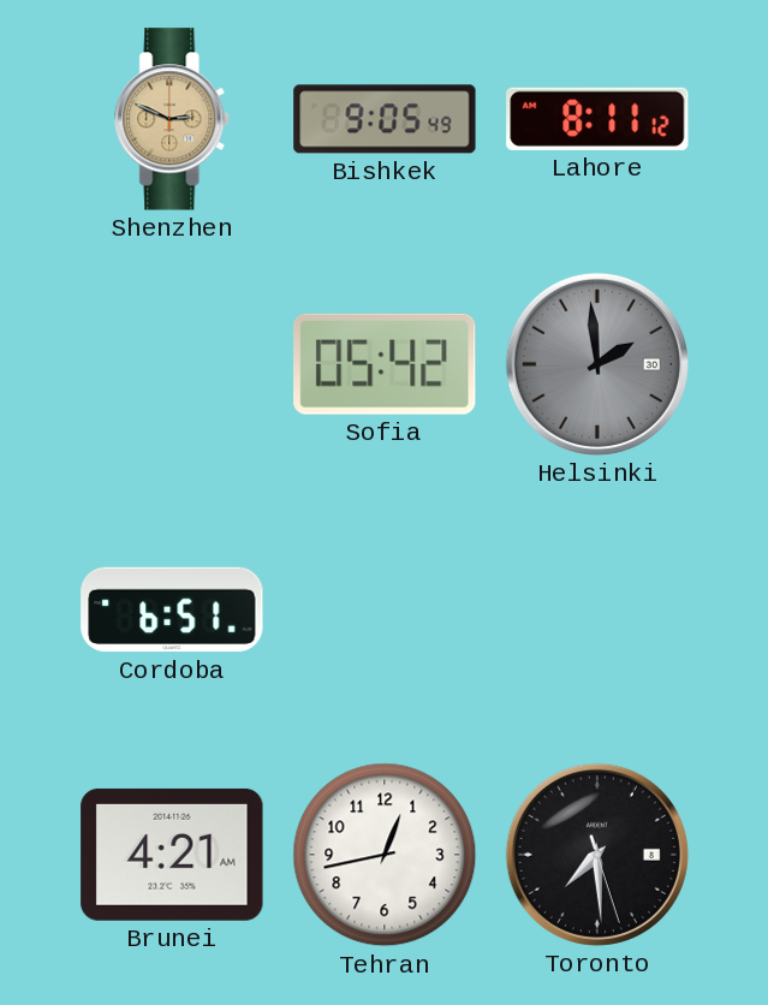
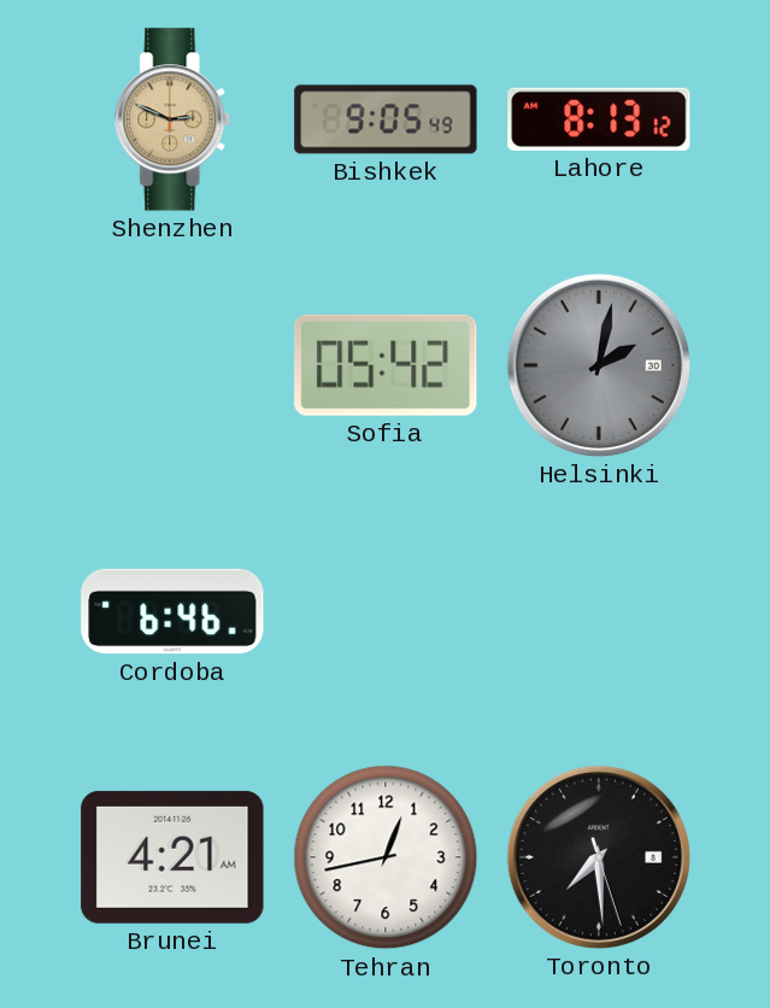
Lahore: 8:11 -> 8:13
Helsinki: 1:59 -> 2:02
Cordoba: 6:51 -> 6:46
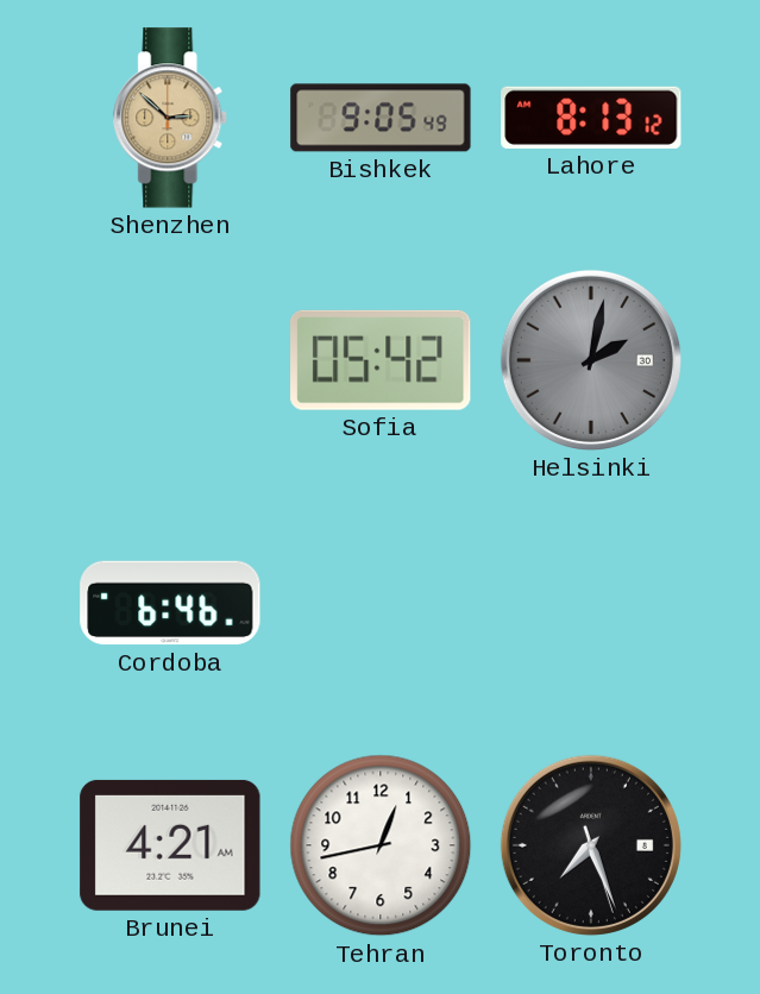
Shenzhen: 2:49 -> 2:52
Toronto: 7:29 -> 7:26
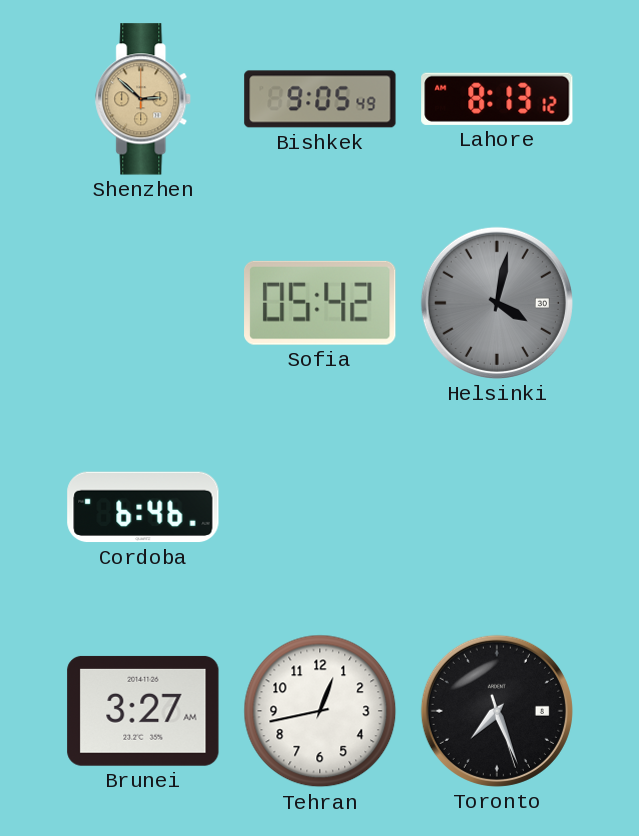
Helsinki: 2:02 -> 4:02
Brunei: 4:21 -> 3:27
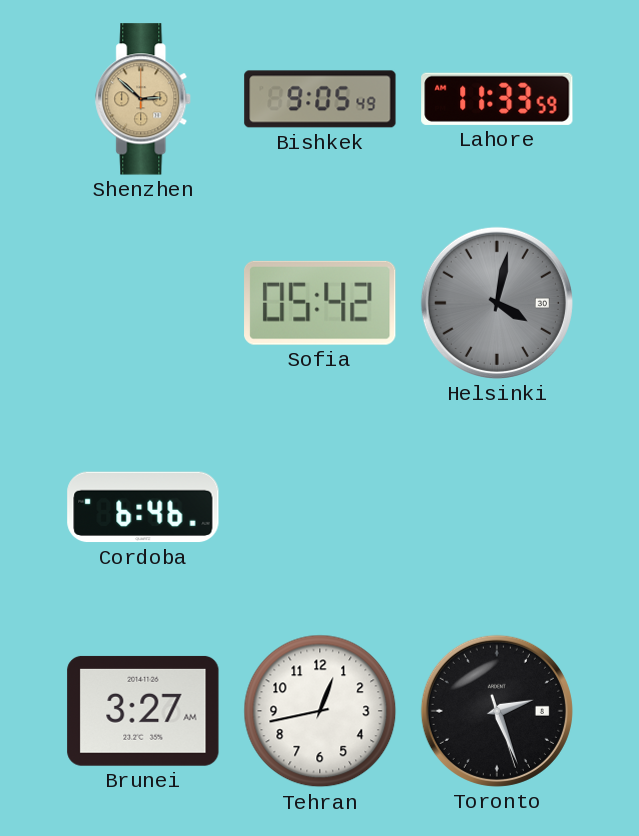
Lahore: 8:13 -> 11:33
Toronto: 7:26 -> 2:26
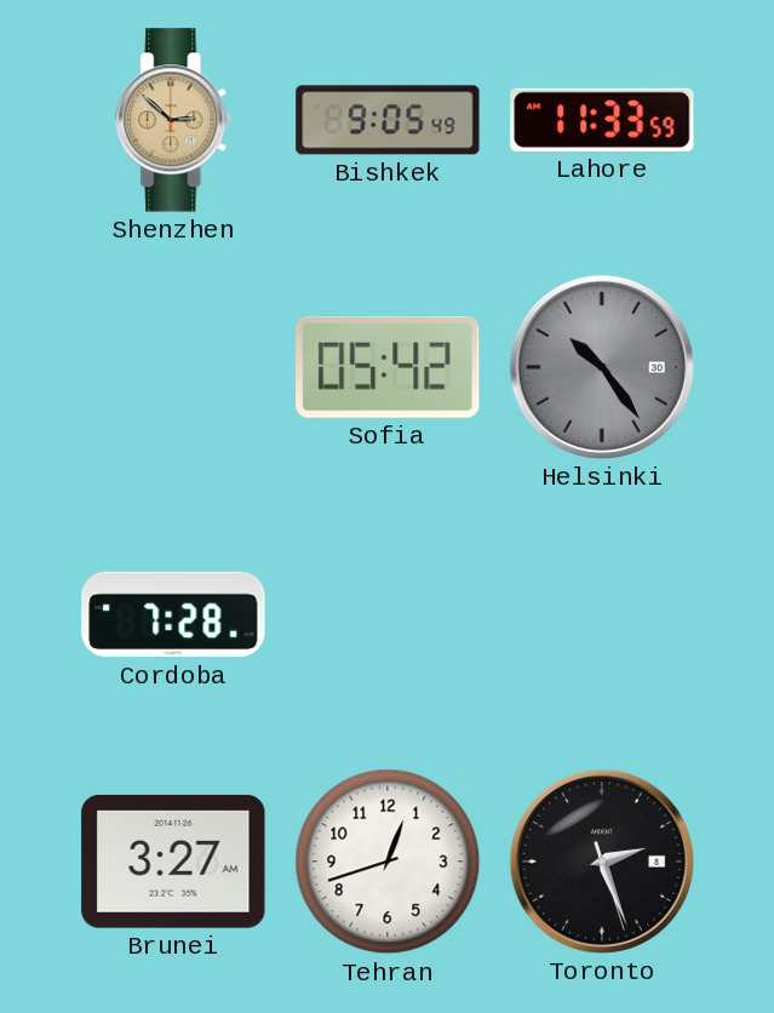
Helsinki: 4:02 -> 10:24
Cordoba: 6:46 -> 7:28
Tehran: 12:43 -> 12:42
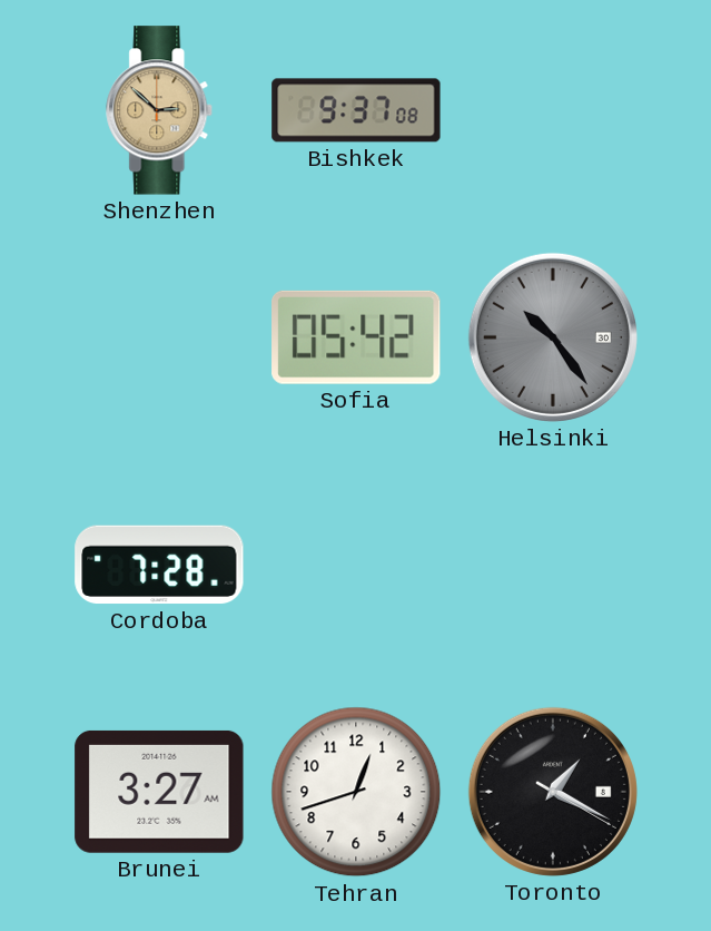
Bishkek: 9:05 -> 9:37
Lahore: 11:33 -> none
Toronto: 2:26 -> 1:19
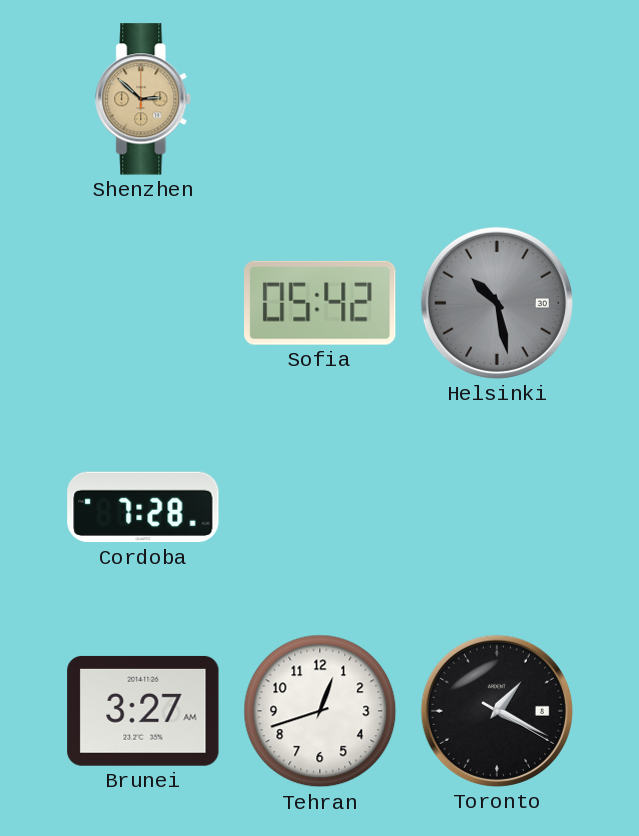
Bishkek: 9:37 -> none
Helsinki: 10:24 -> 10:28
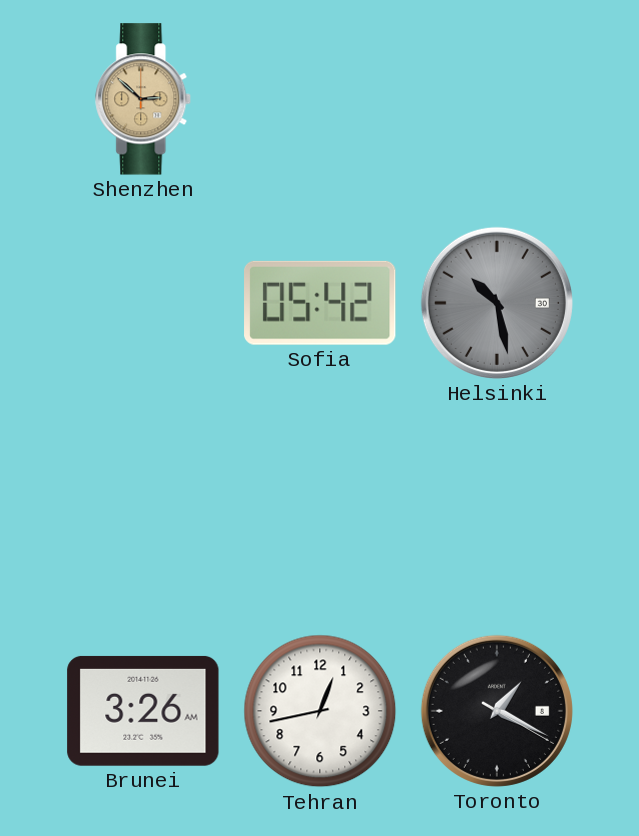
Cordoba: 7:28 -> none
Brunei: 3:27 -> 3:26
Tehran: 12:42 -> 12:43
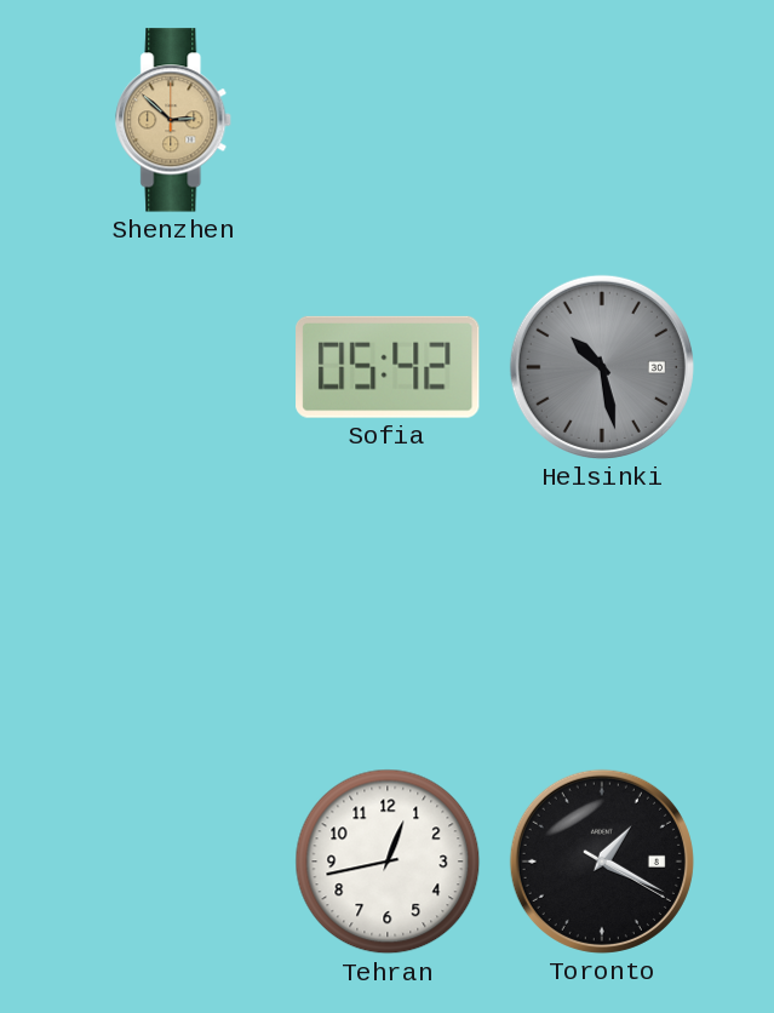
Brunei: 3:26 -> none
